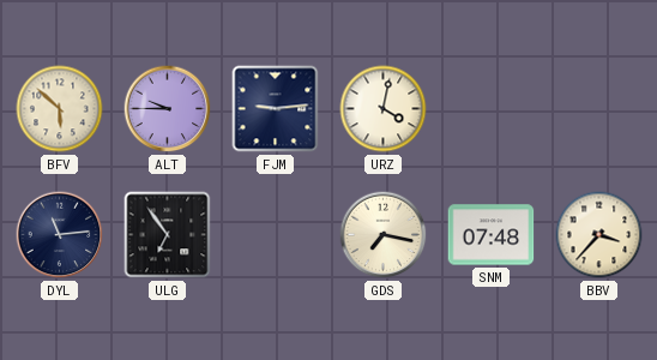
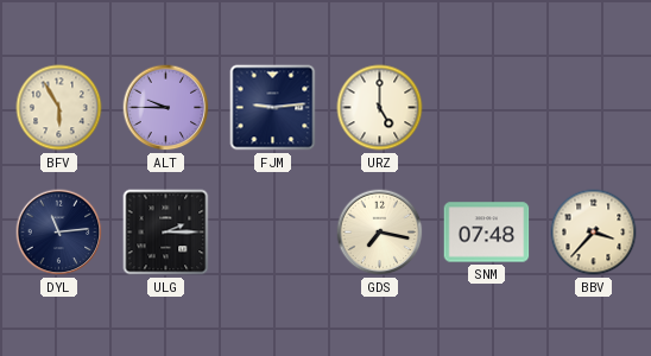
BFV: 5:52 -> 5:55
URZ: 4:02 -> 5:00
ULG: 6:54 -> 2:15
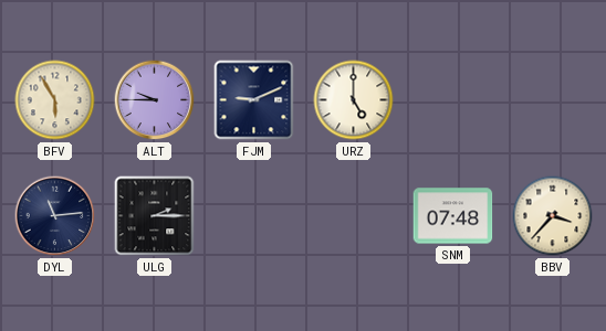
FJM: 9:14 -> 9:11
GDS: 7:17 -> none
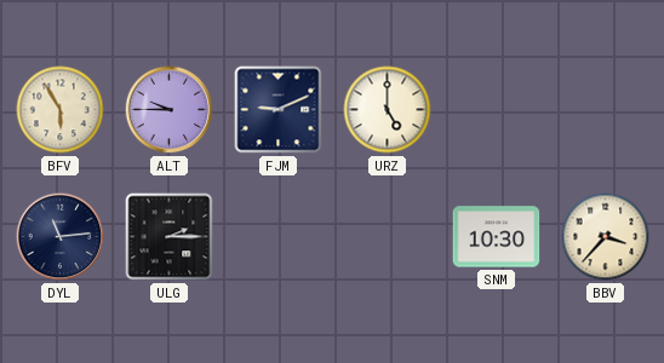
SNM: 07:48 -> 10:30
